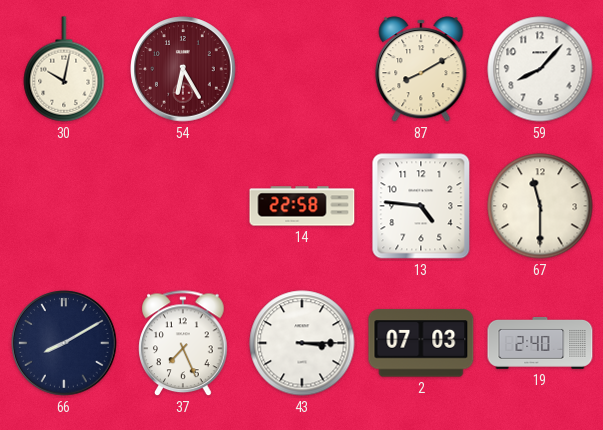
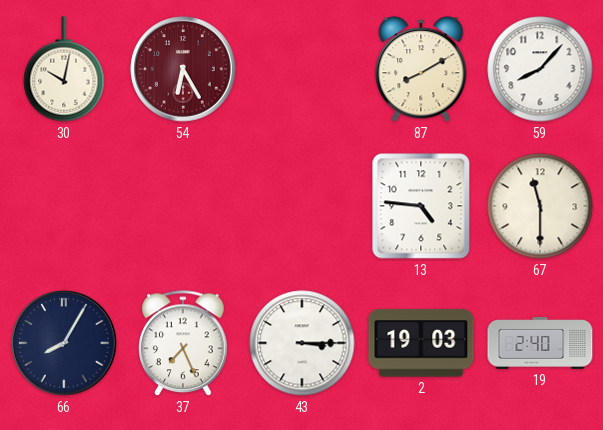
14: 22:58 -> none
66: 8:10 -> 8:05
2: 07:03 -> 19:03
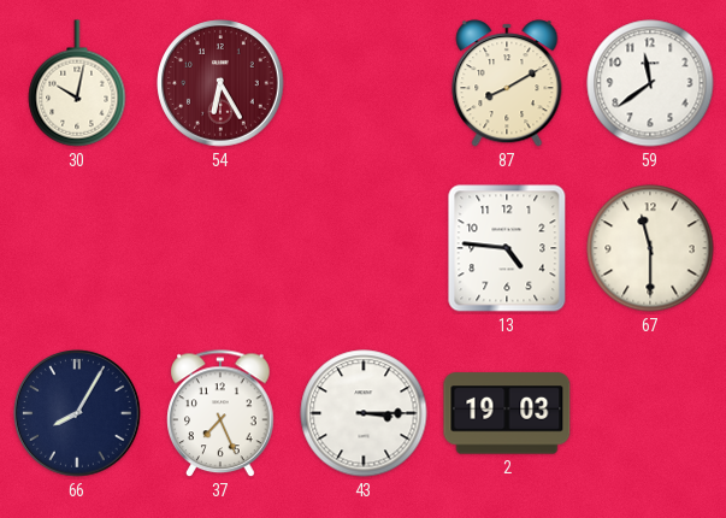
59: 8:07 -> 11:39
19: 2:40 -> none
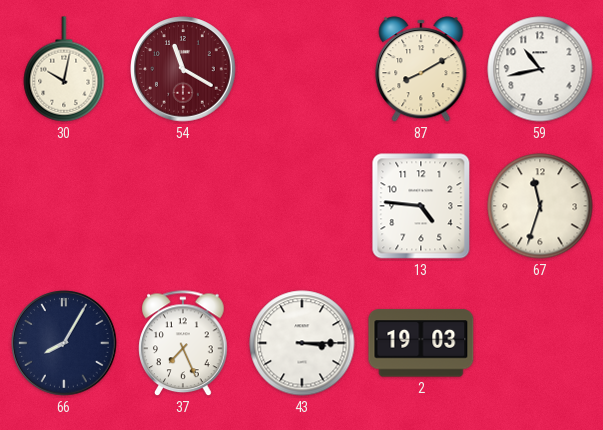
54: 6:25 -> 11:20
59: 11:39 -> 10:43
67: 11:30 -> 11:33
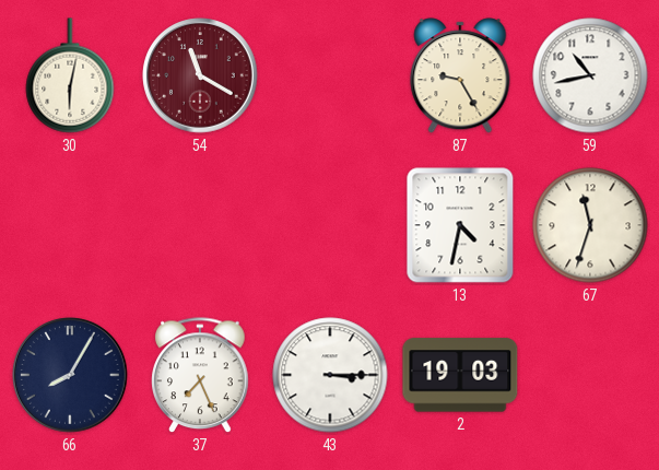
30: 10:02 -> 6:02
87: 8:10 -> 9:25
13: 4:46 -> 4:32
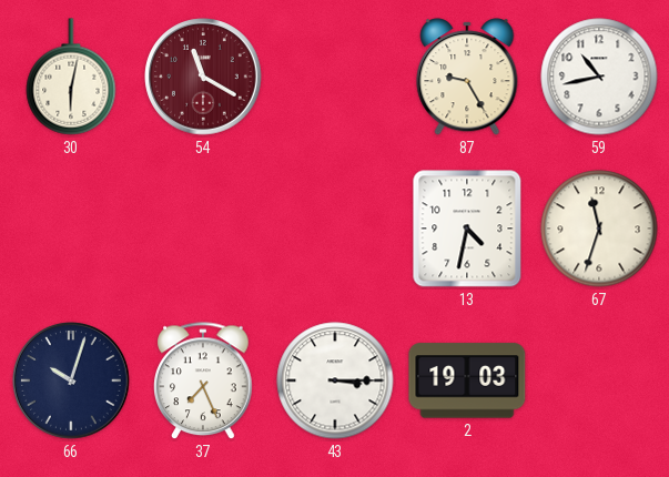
66: 8:05 -> 10:03
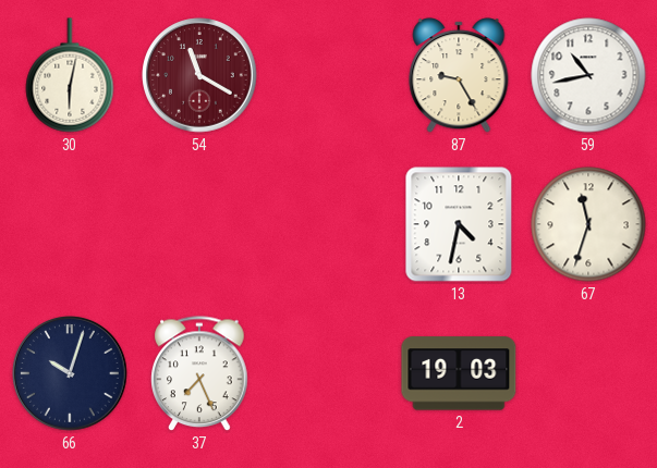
43: 3:15 -> none
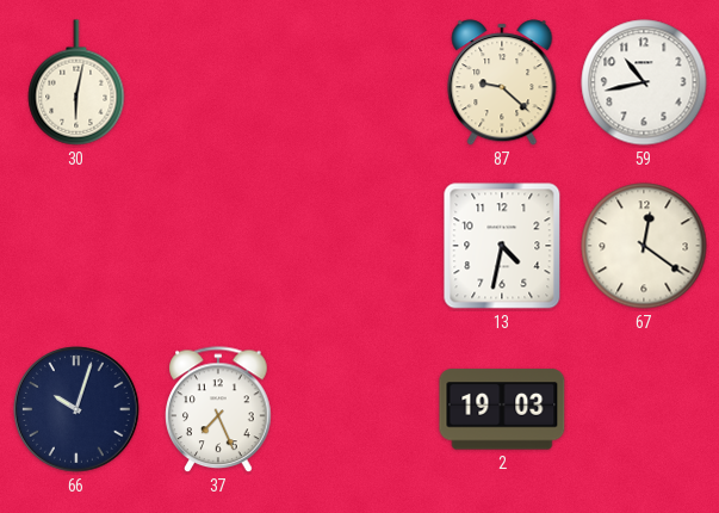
54: 11:20 -> none
87: 9:25 -> 9:22
67: 11:33 -> 12:21
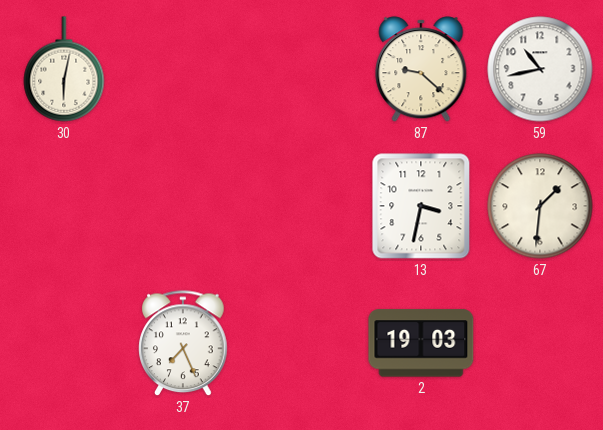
13: 4:32 -> 3:32
67: 12:21 -> 1:31
66: 10:03 -> none
